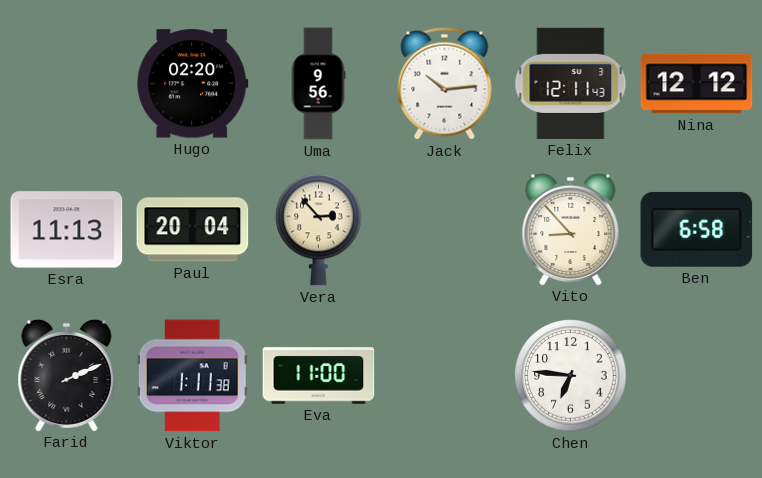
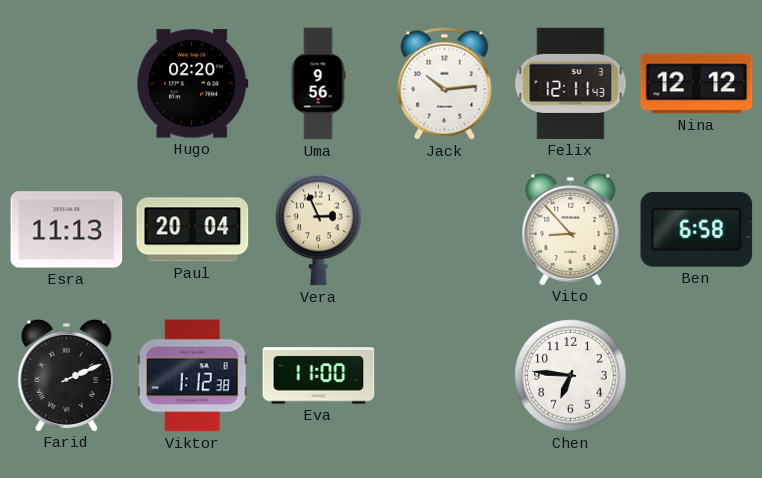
Vera: 2:53 -> 2:56
Viktor: 1:11 -> 1:12
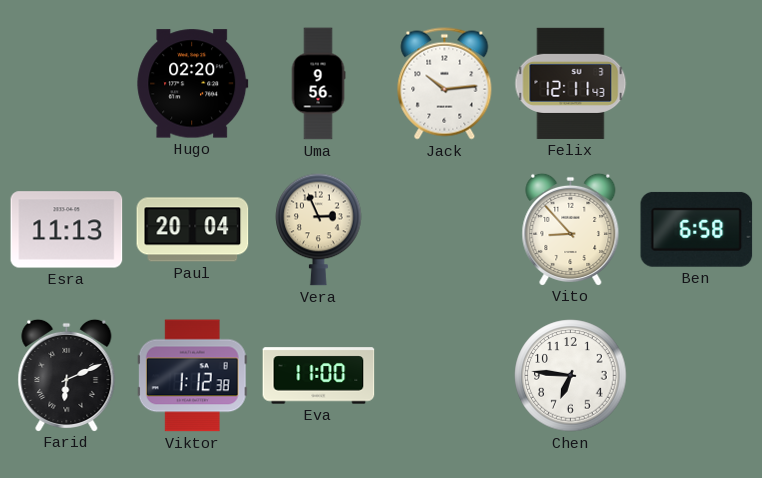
Nina: 12:12 -> none
Farid: 2:11 -> 6:11
